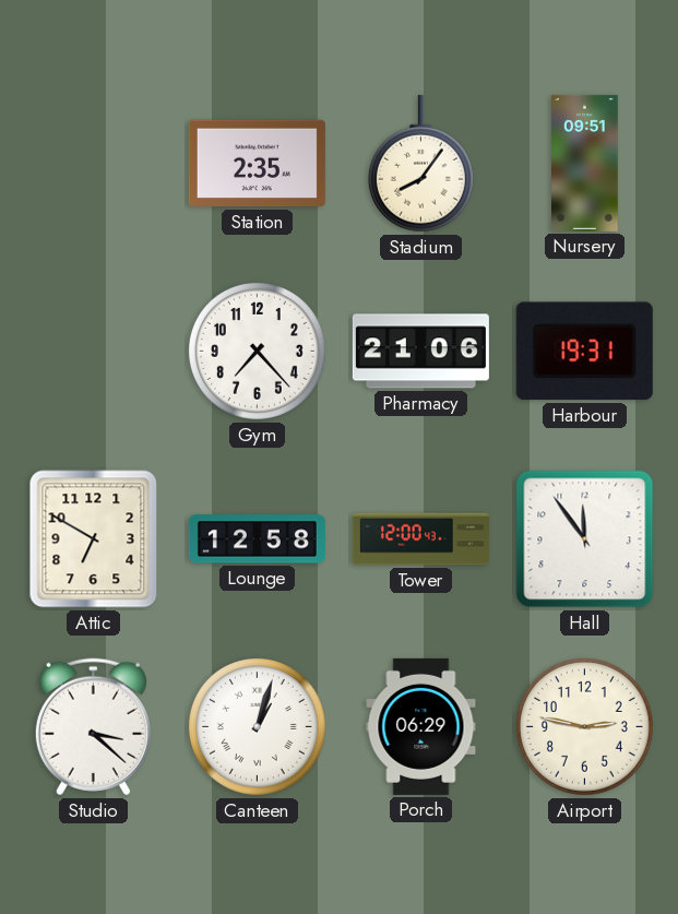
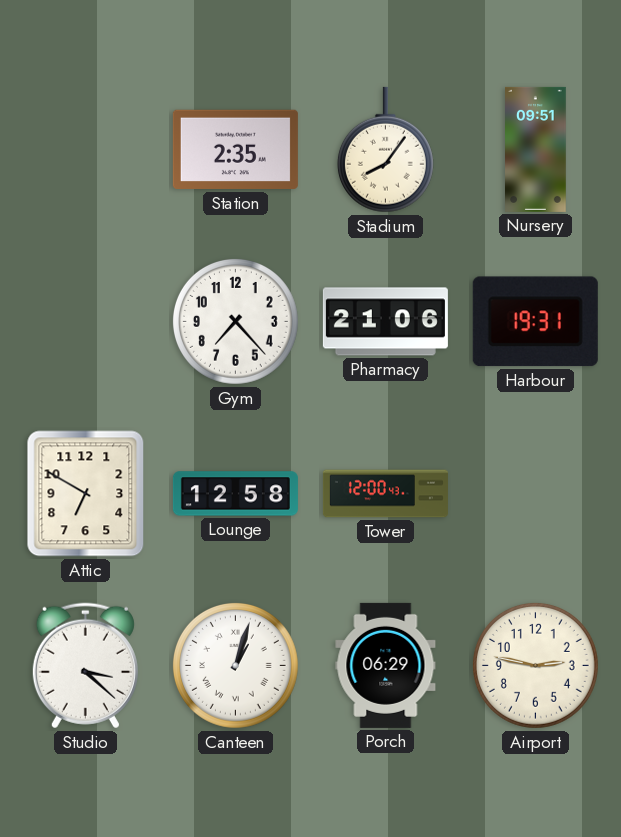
Hall: 11:54 -> none
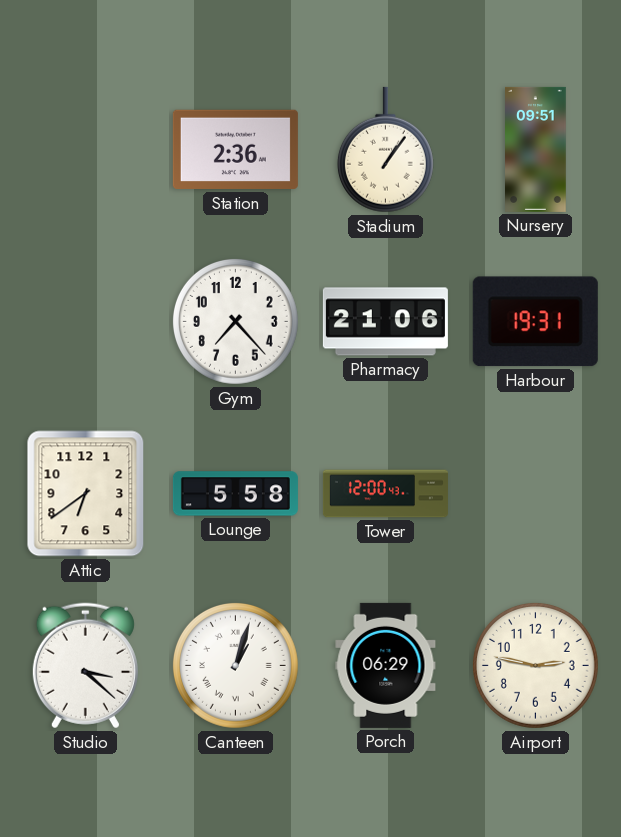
Station: 2:35 -> 2:36
Stadium: 8:06 -> 1:06
Attic: 6:50 -> 6:39
Lounge: 12:58 -> 5:58
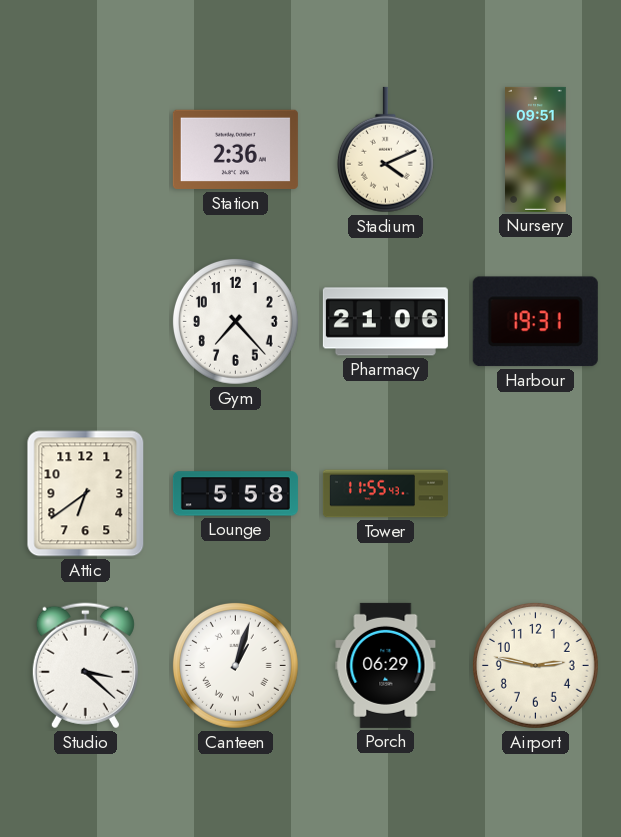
Stadium: 1:06 -> 4:11
Tower: 12:00 -> 11:55
